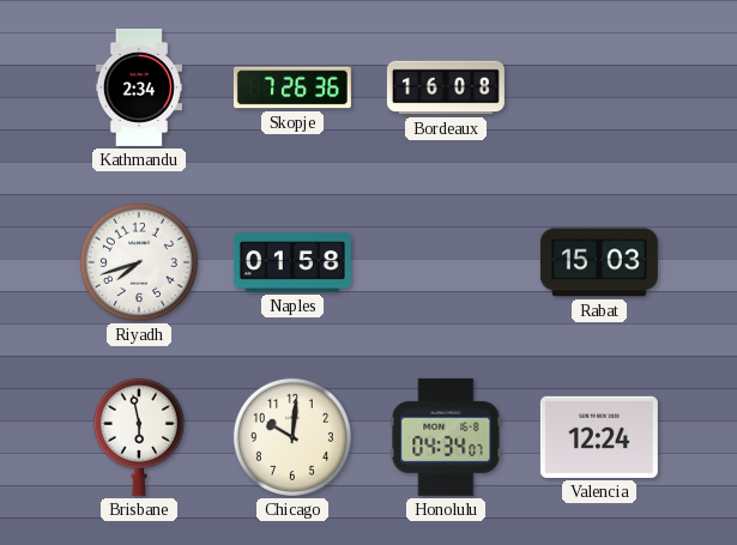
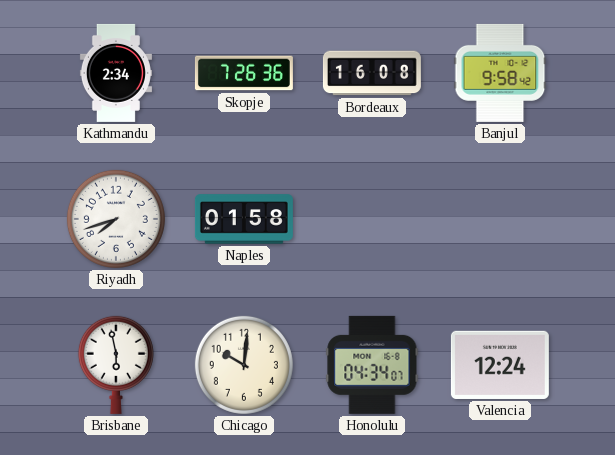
Banjul: none -> 9:58
Rabat: 15:03 -> none
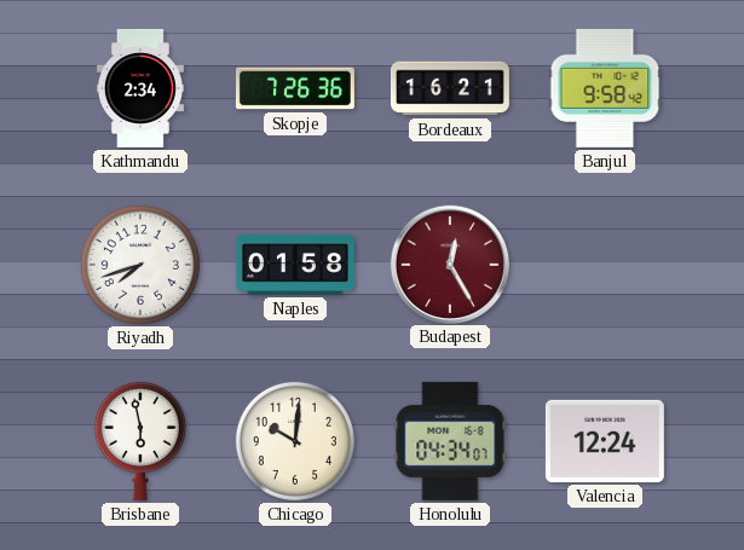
Bordeaux: 16:08 -> 16:21
Budapest: none -> 12:25
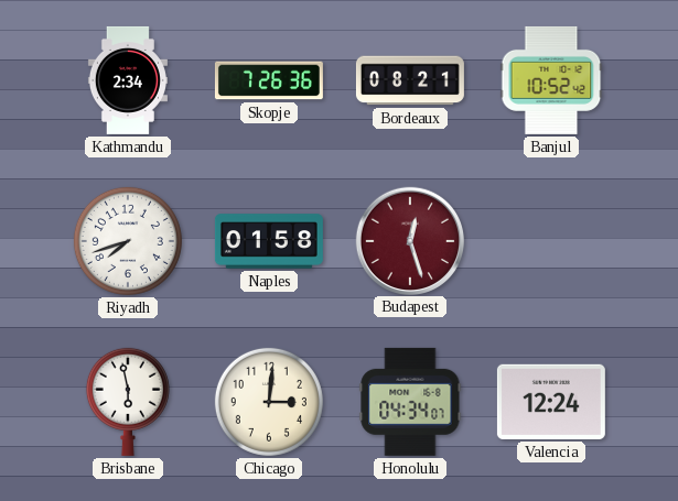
Bordeaux: 16:21 -> 08:21
Banjul: 9:58 -> 10:52
Budapest: 12:25 -> 12:27
Chicago: 10:01 -> 3:01
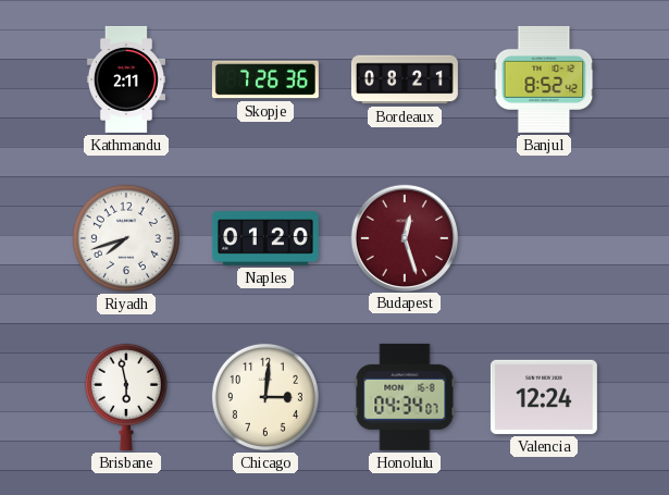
Kathmandu: 2:34 -> 2:11
Banjul: 10:52 -> 8:52
Naples: 01:58 -> 01:20
